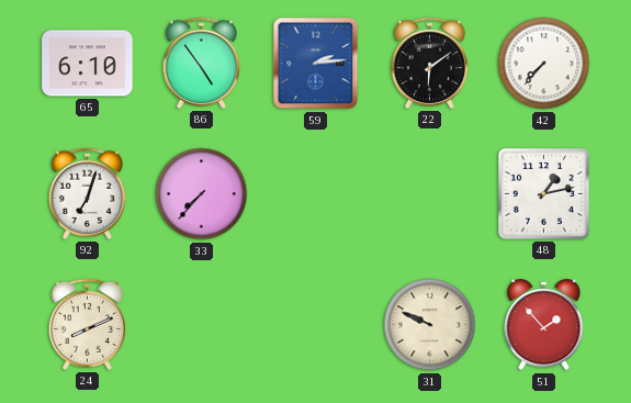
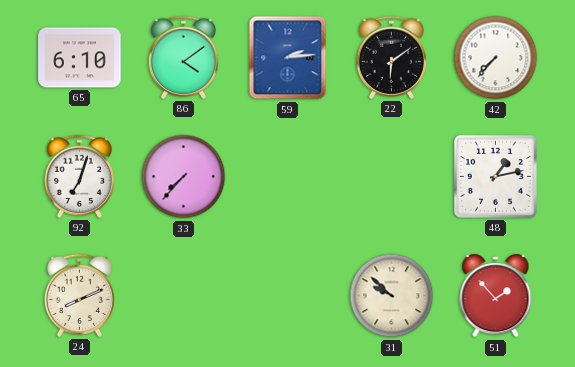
86: 4:54 -> 4:09
31: 9:49 -> 9:52
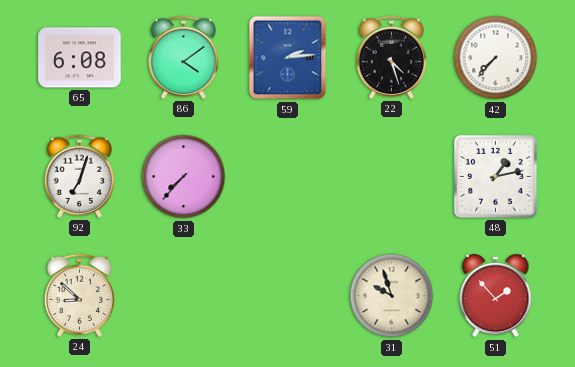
65: 6:10 -> 6:08
22: 6:09 -> 4:27
24: 8:11 -> 8:52
31: 9:52 -> 9:57
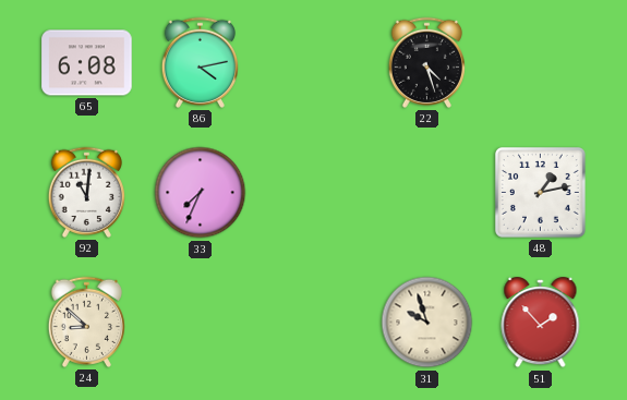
86: 4:09 -> 4:13
59: 2:14 -> none
42: 7:37 -> none
92: 7:03 -> 11:01
33: 7:37 -> 7:34
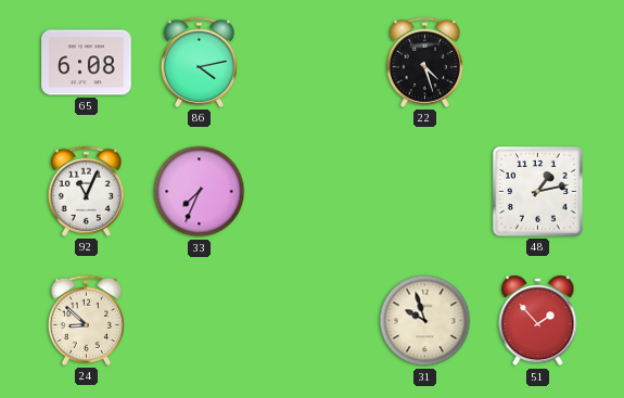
92: 11:01 -> 11:04
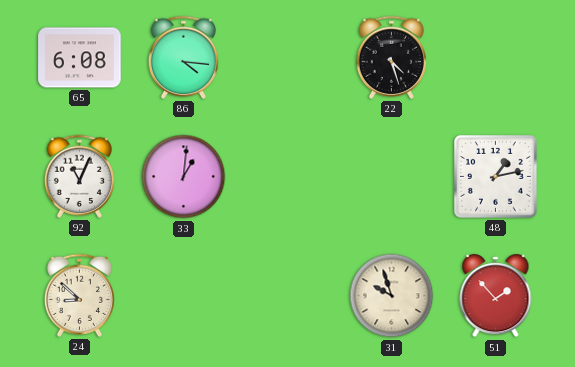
86: 4:13 -> 4:16
33: 7:34 -> 1:01
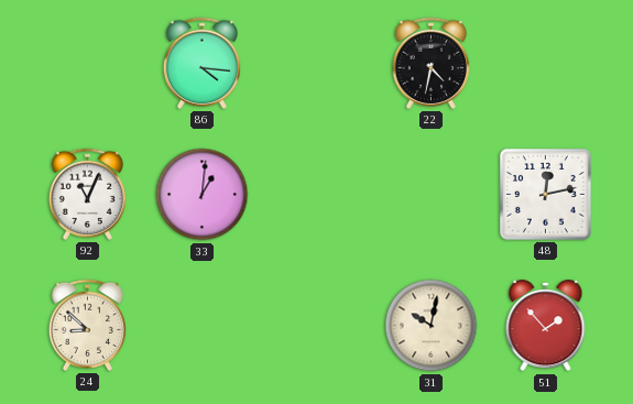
65: 6:08 -> none
22: 4:27 -> 4:32
48: 1:13 -> 12:13
31: 9:57 -> 10:02
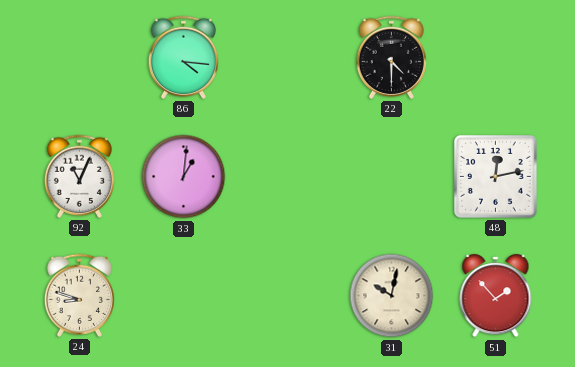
22: 4:32 -> 4:30
24: 8:52 -> 8:48
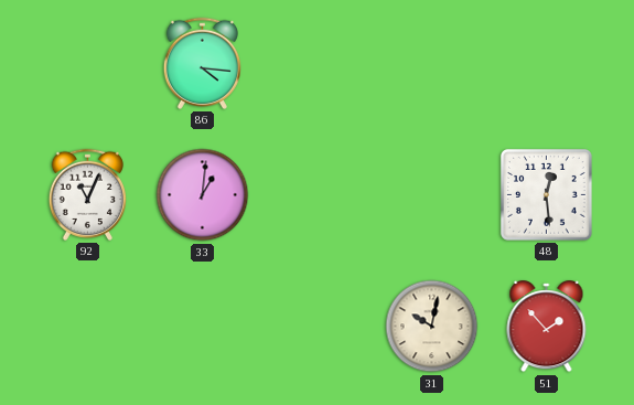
22: 4:30 -> none
48: 12:13 -> 12:29
24: 8:48 -> none
